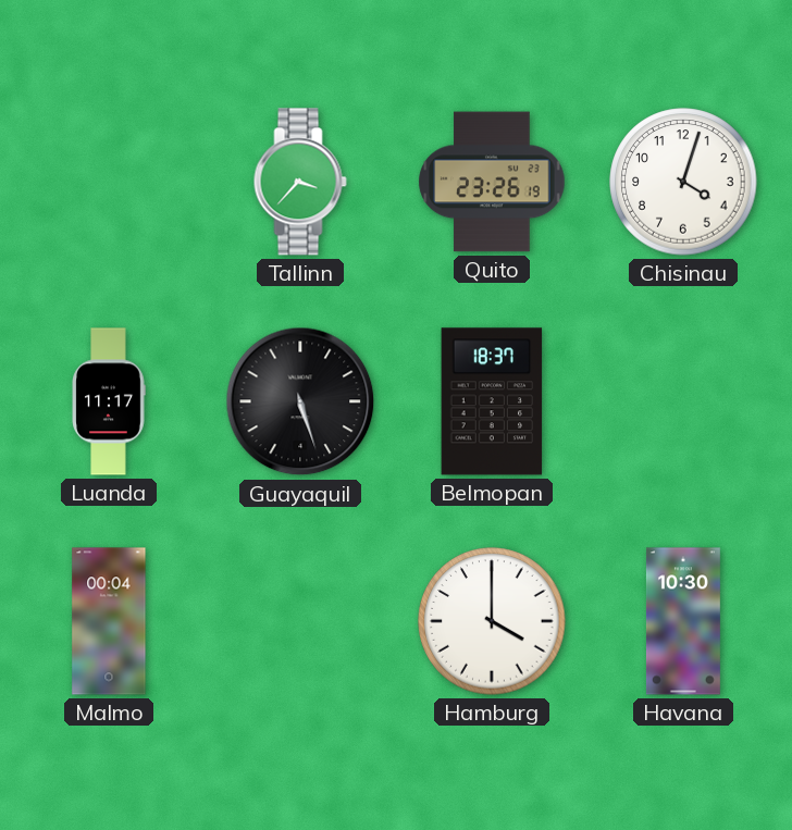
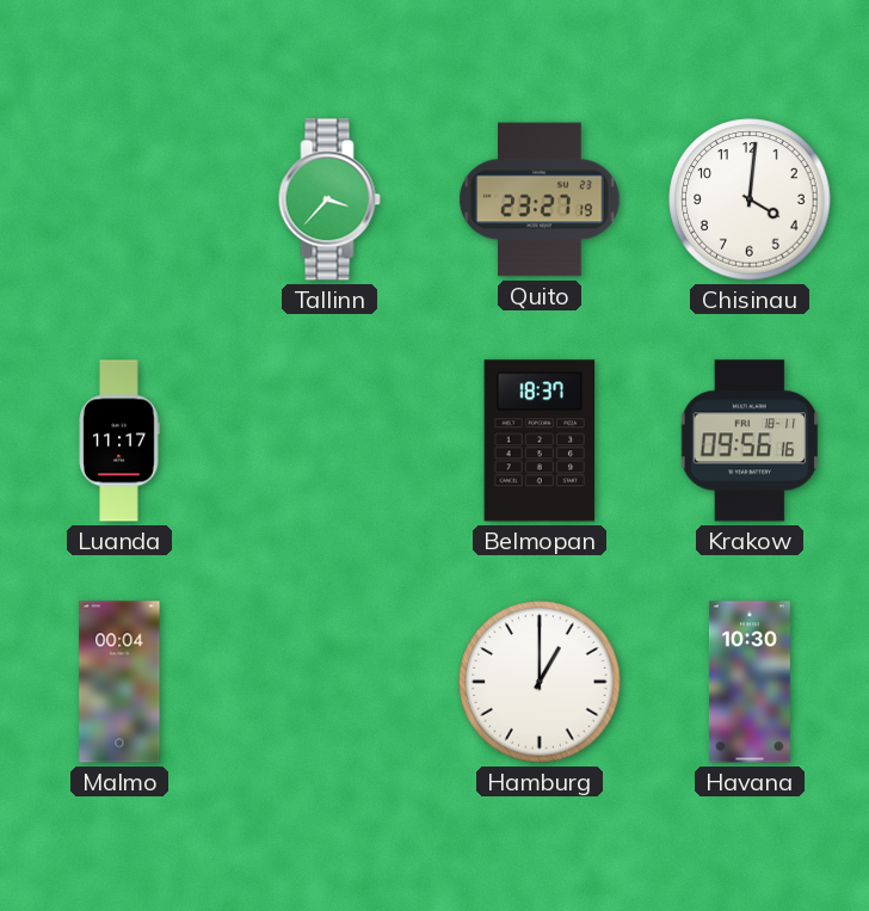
Quito: 23:26 -> 23:27
Chisinau: 4:03 -> 4:01
Guayaquil: 5:27 -> none
Krakow: none -> 09:56
Hamburg: 4:00 -> 1:00
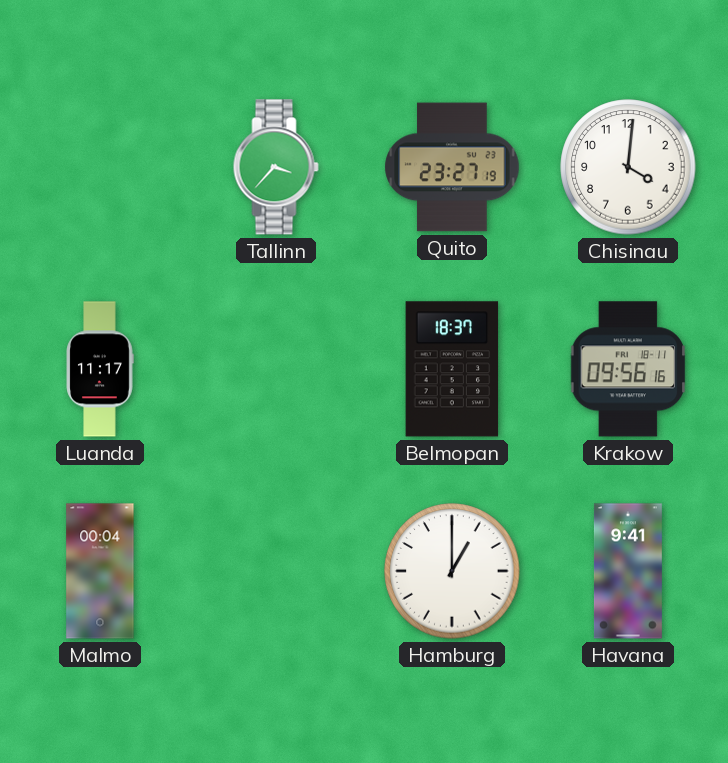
Havana: 10:30 -> 9:41
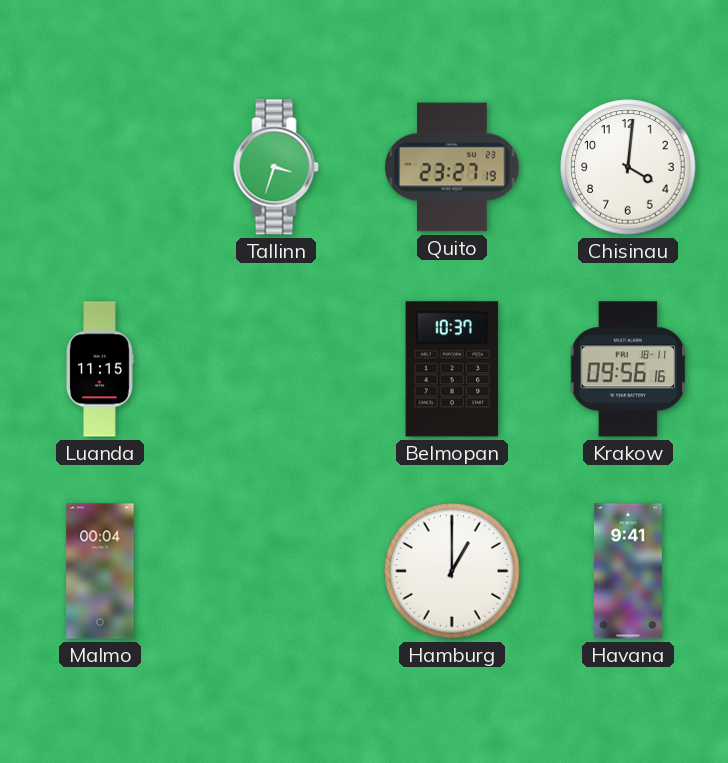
Tallinn: 3:37 -> 3:33
Luanda: 11:17 -> 11:15
Belmopan: 18:37 -> 10:37
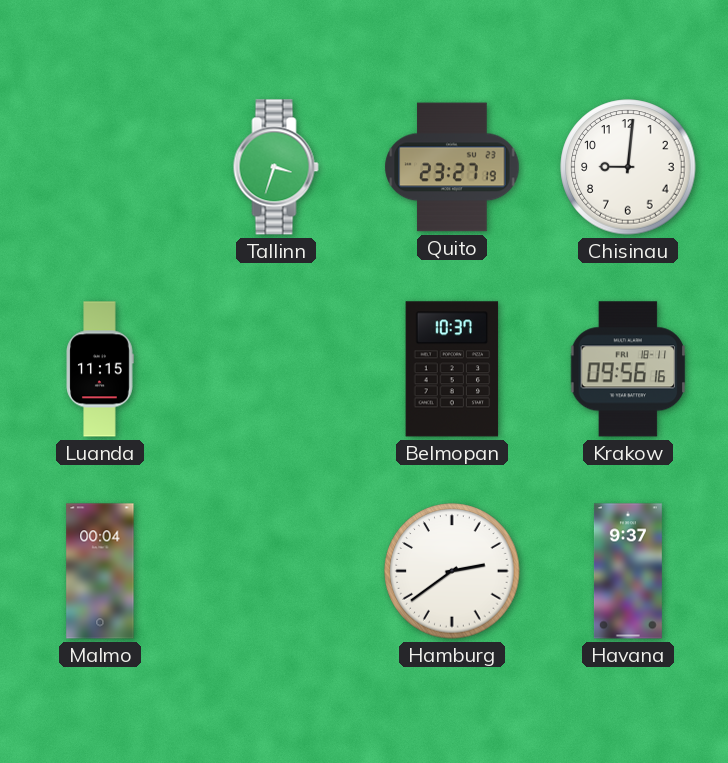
Chisinau: 4:01 -> 9:01
Hamburg: 1:00 -> 2:39
Havana: 9:41 -> 9:37
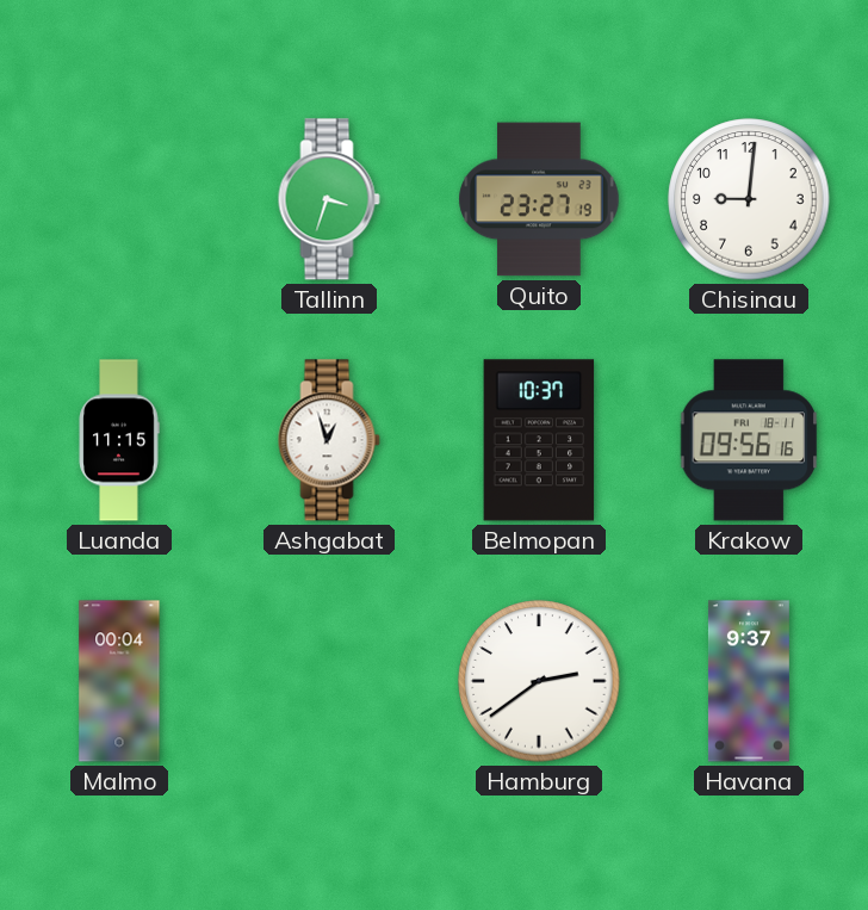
Ashgabat: none -> 12:57
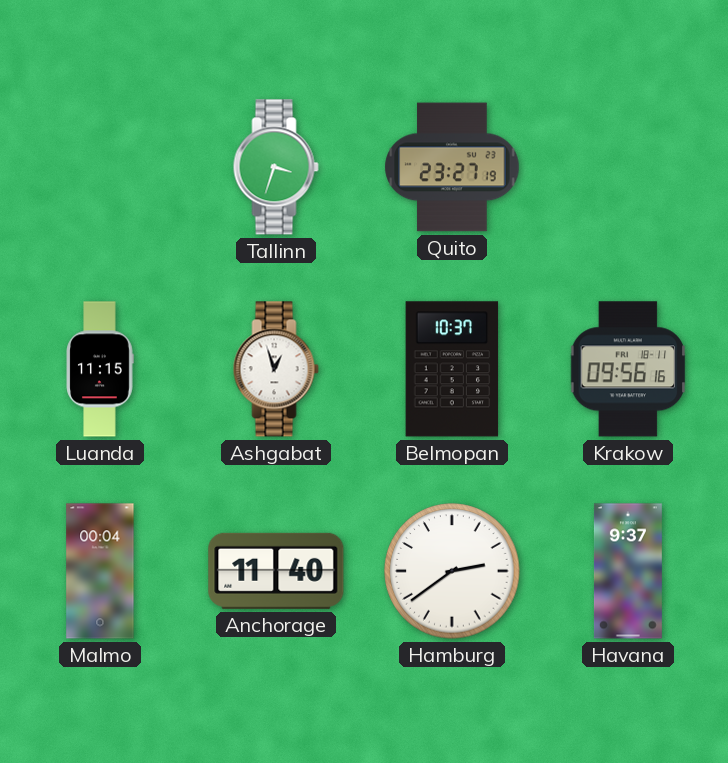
Chisinau: 9:01 -> none
Anchorage: none -> 11:40
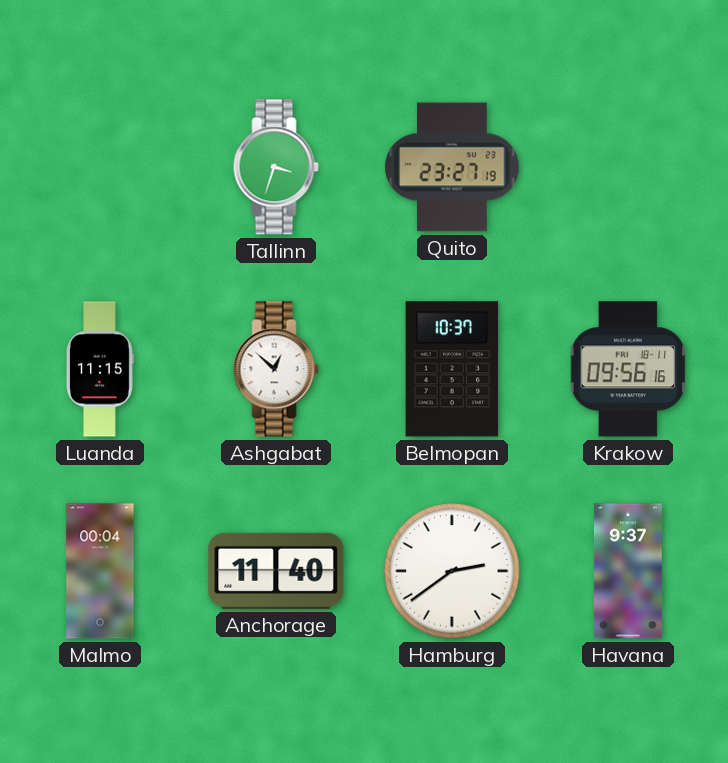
Ashgabat: 12:57 -> 12:52
